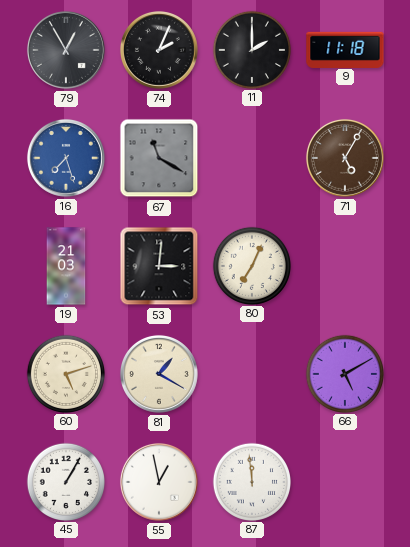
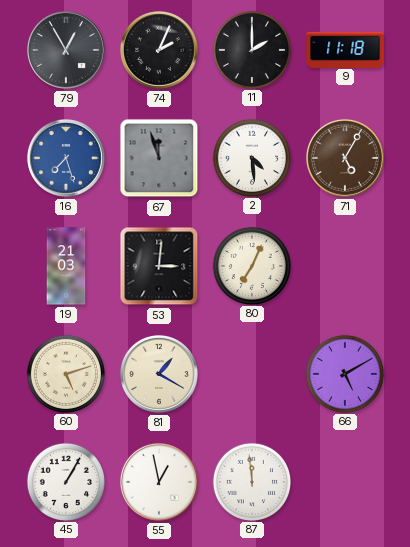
67: 11:20 -> 11:57
2: none -> 4:29
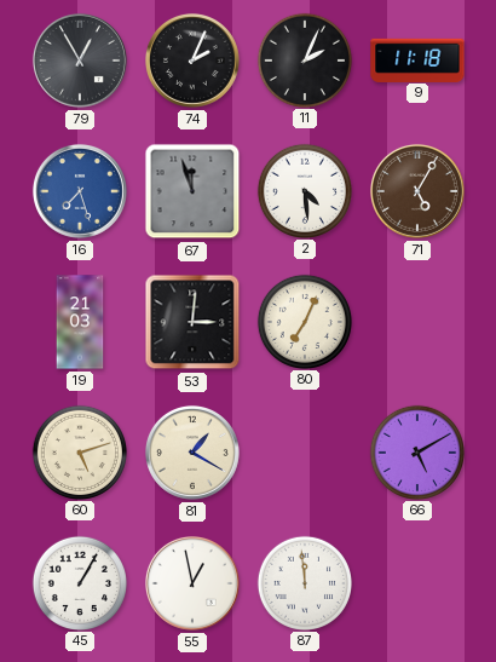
11: 2:00 -> 2:04
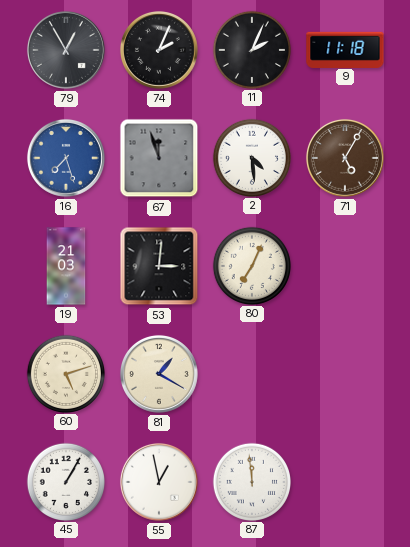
66: 5:10 -> none
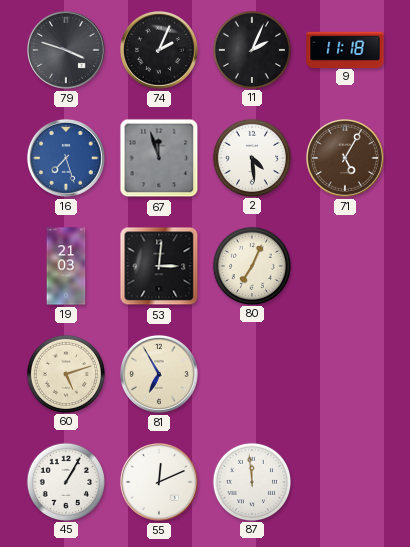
79: 12:55 -> 3:48
81: 1:20 -> 6:55
55: 12:58 -> 12:11
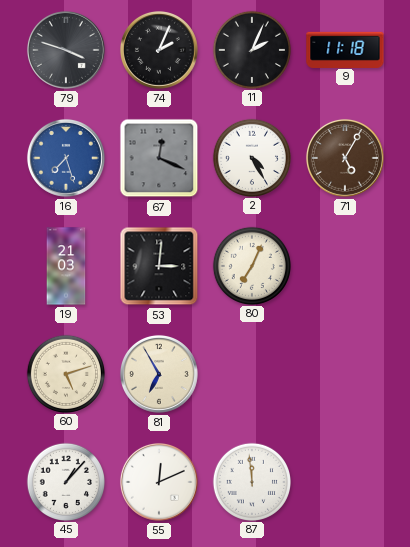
67: 11:57 -> 12:19
2: 4:29 -> 4:25
45: 1:05 -> 1:07
